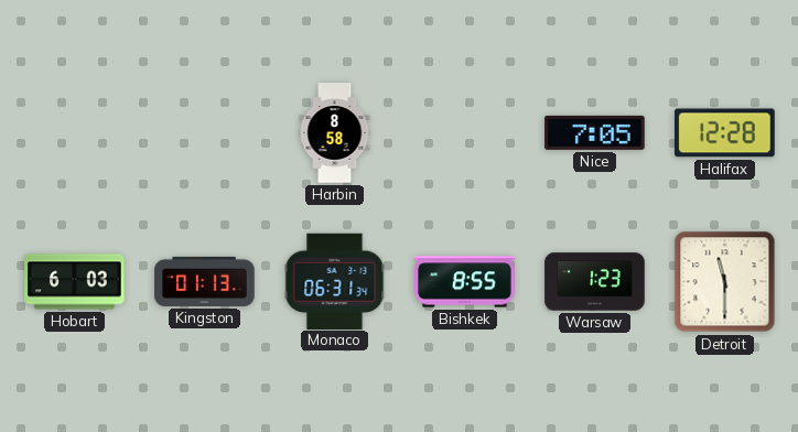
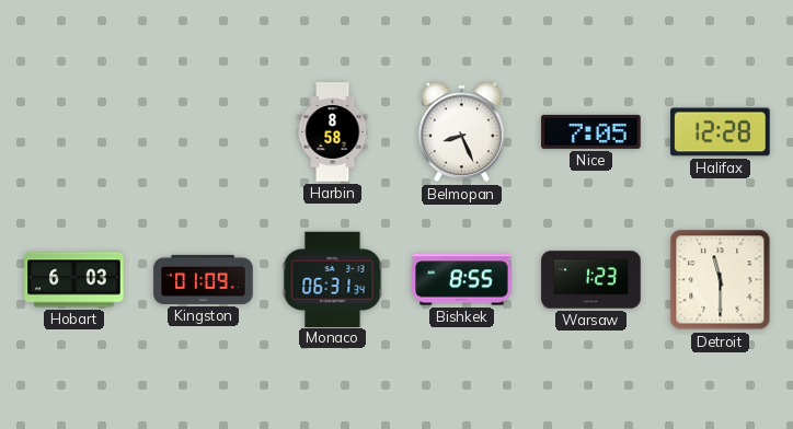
Belmopan: none -> 8:26
Kingston: 01:13 -> 01:09
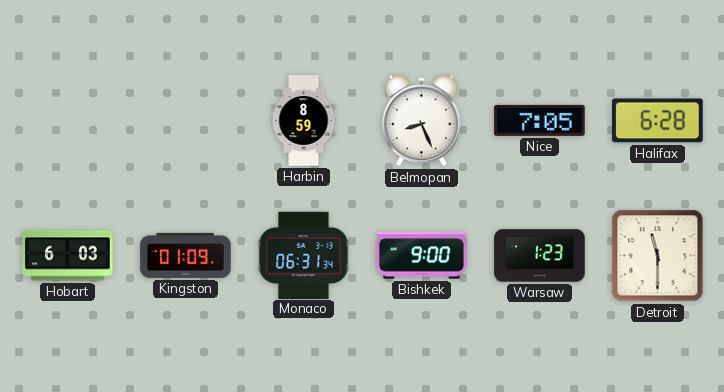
Harbin: 8:58 -> 8:59
Halifax: 12:28 -> 6:28
Bishkek: 8:55 -> 9:00
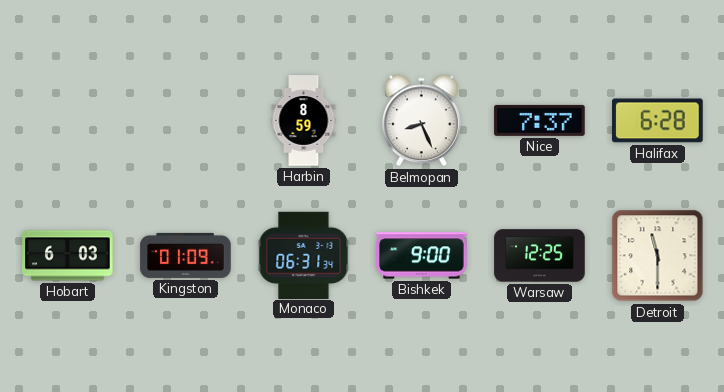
Nice: 7:05 -> 7:37
Warsaw: 1:23 -> 12:25
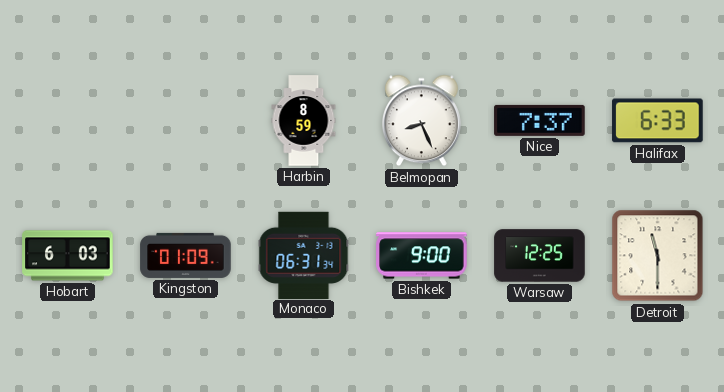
Halifax: 6:28 -> 6:33
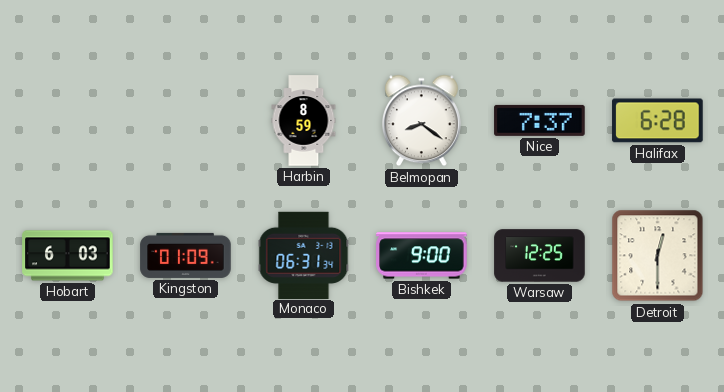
Belmopan: 8:26 -> 8:21
Halifax: 6:33 -> 6:28
Detroit: 11:30 -> 12:30
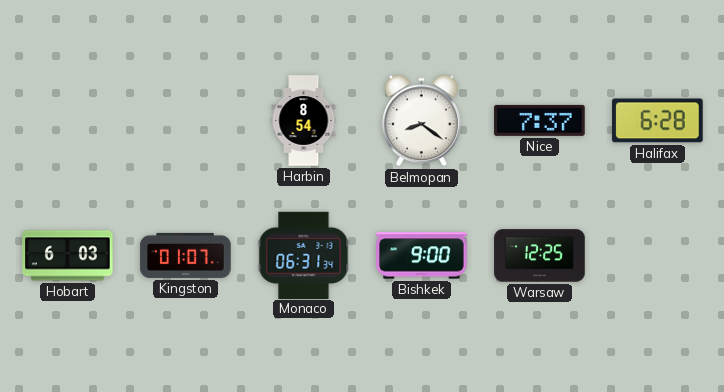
Harbin: 8:59 -> 8:54
Kingston: 01:09 -> 01:07
Detroit: 12:30 -> none
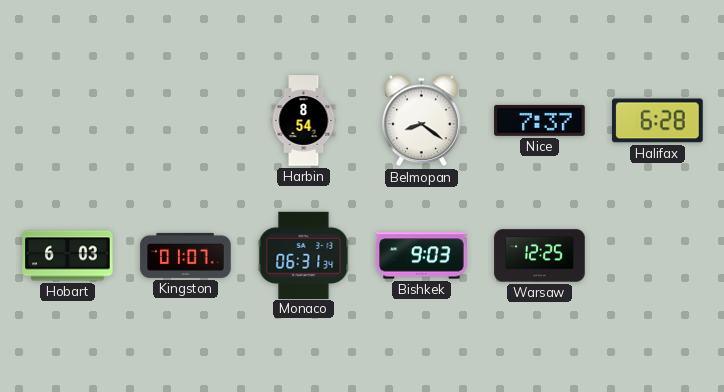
Bishkek: 9:00 -> 9:03
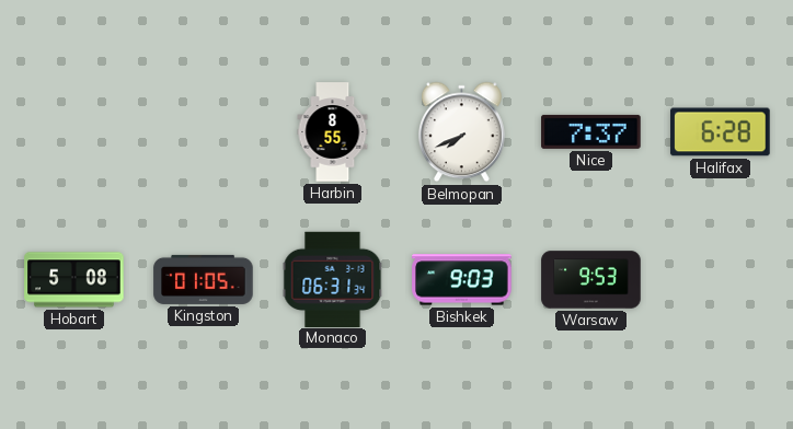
Harbin: 8:54 -> 8:55
Belmopan: 8:21 -> 7:41
Hobart: 6:03 -> 5:08
Kingston: 01:07 -> 01:05
Warsaw: 12:25 -> 9:53
